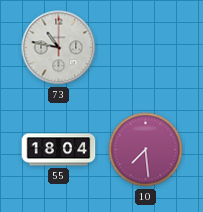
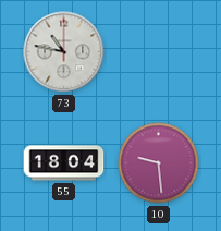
10: 7:29 -> 9:29
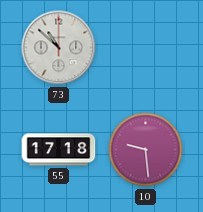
73: 10:47 -> 10:52
55: 18:04 -> 17:18
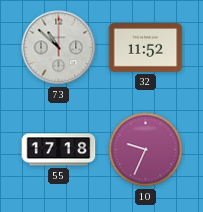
32: none -> 11:52
10: 9:29 -> 9:34
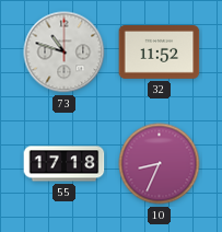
73: 10:52 -> 10:48
10: 9:34 -> 8:34
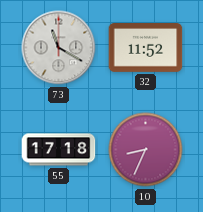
73: 10:48 -> 11:20
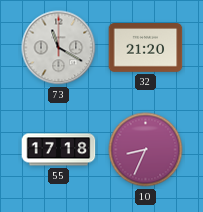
32: 11:52 -> 21:20
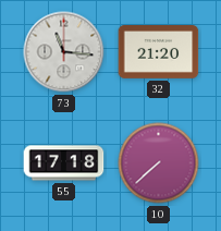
73: 11:20 -> 11:16
10: 8:34 -> 7:38
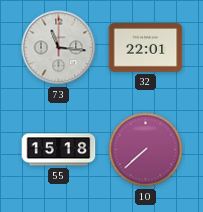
32: 21:20 -> 22:01
55: 17:18 -> 15:18
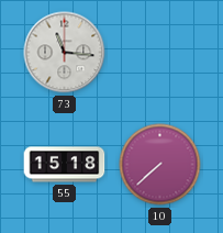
32: 22:01 -> none
